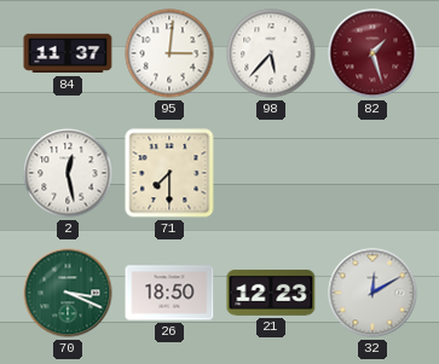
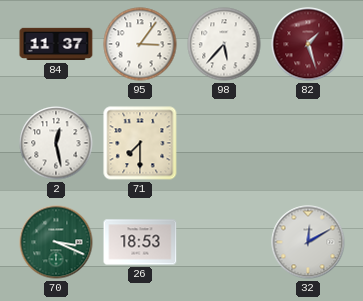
95: 3:01 -> 3:06
26: 18:50 -> 18:53
21: 12:23 -> none
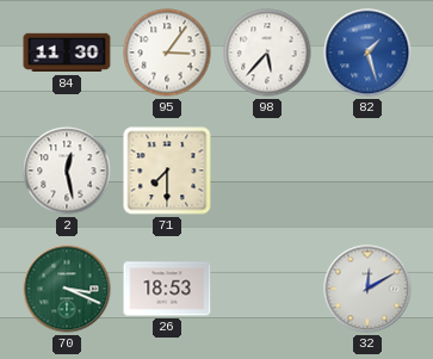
84: 11:37 -> 11:30
82 dial: burgundy -> blue
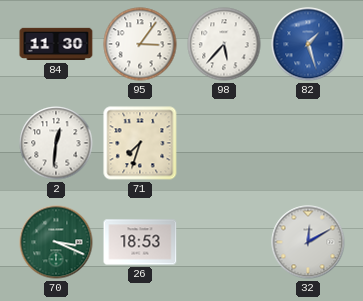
2: 12:28 -> 12:31
71: 7:30 -> 7:33
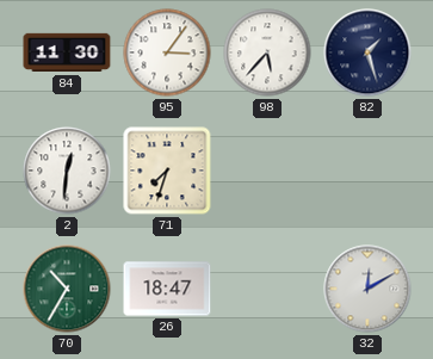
82 dial: blue -> navy
70: 3:19 -> 10:35
26: 18:53 -> 18:47
